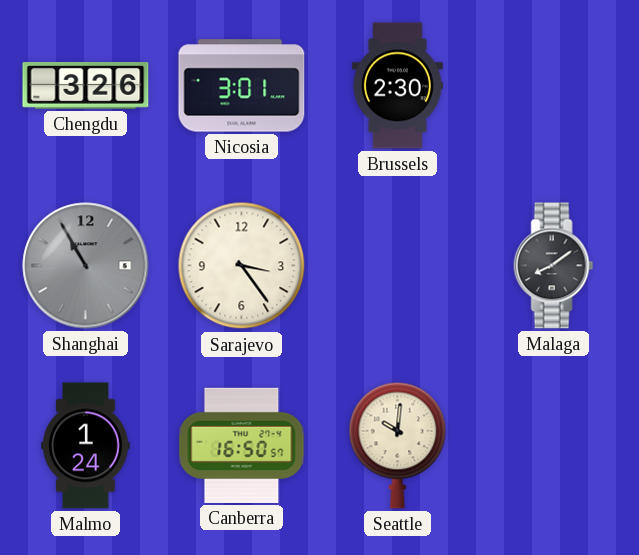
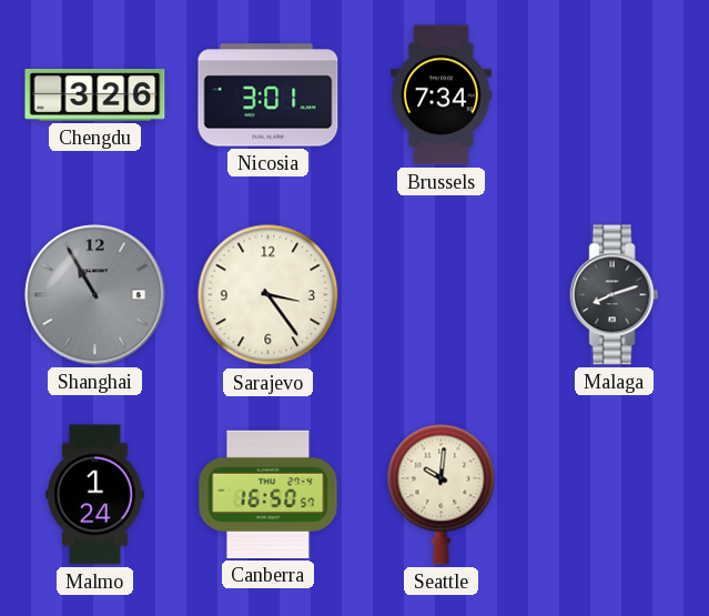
Brussels: 2:30 -> 7:34
Malaga: 8:09 -> 8:12
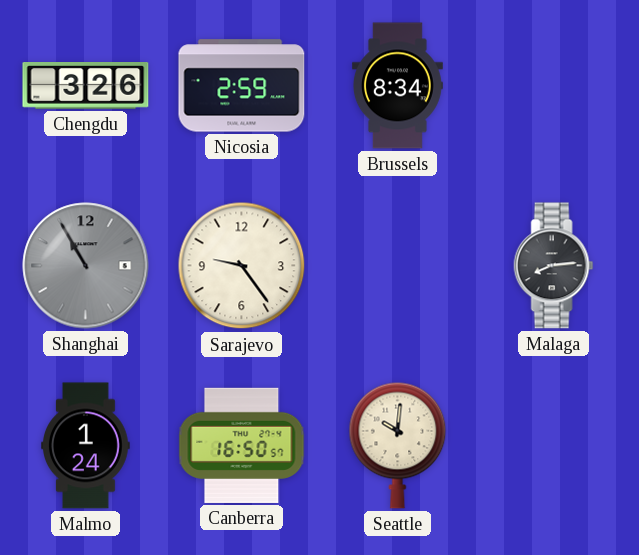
Nicosia: 3:01 -> 2:59
Brussels: 7:34 -> 8:34
Sarajevo: 3:24 -> 9:24
Malaga: 8:12 -> 8:14
